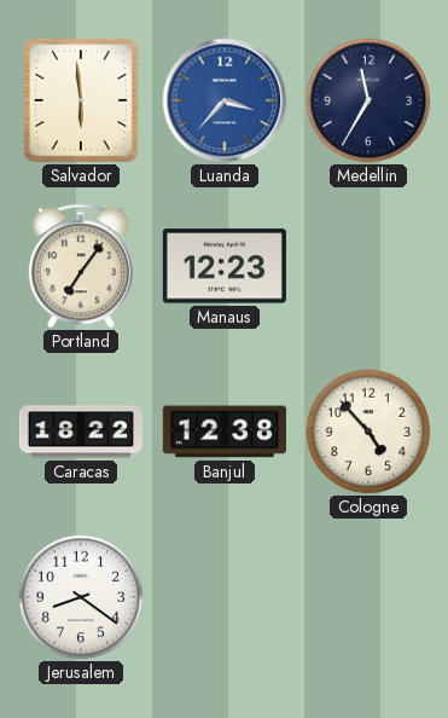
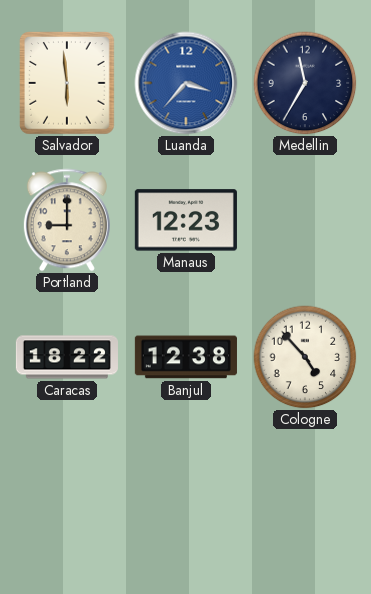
Portland: 7:06 -> 9:00
Jerusalem: 8:21 -> none
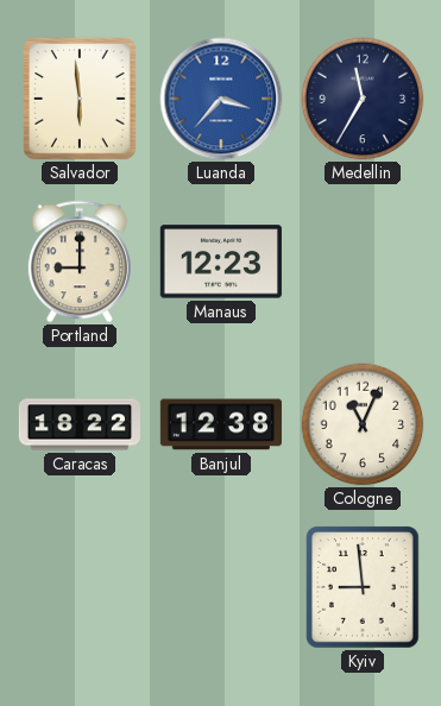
Cologne: 4:53 -> 11:04
Kyiv: none -> 8:59
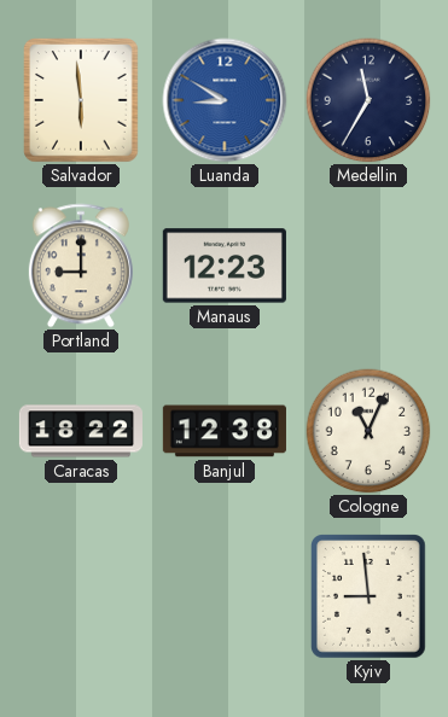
Luanda: 3:37 -> 8:50
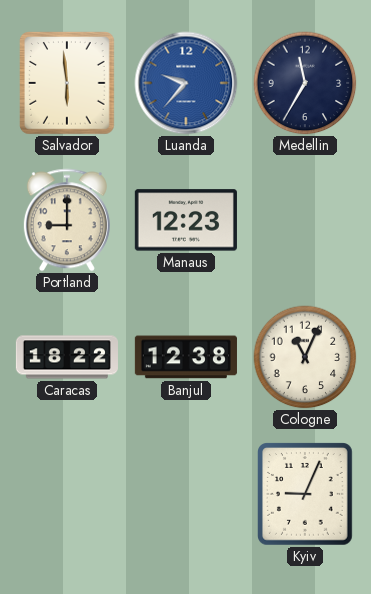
Luanda: 8:50 -> 9:37
Kyiv: 8:59 -> 9:04
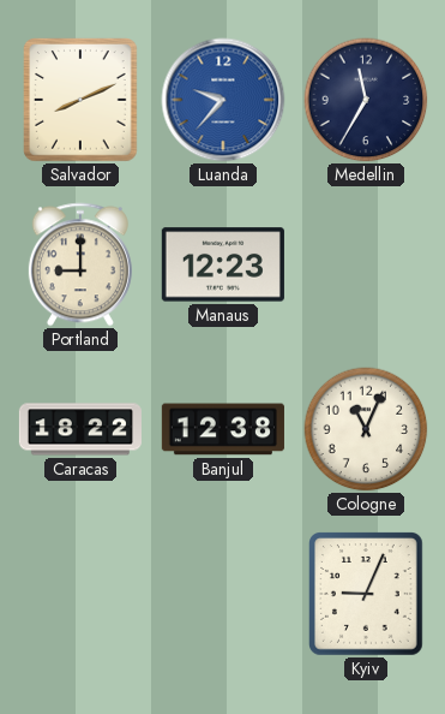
Salvador: 5:59 -> 8:11
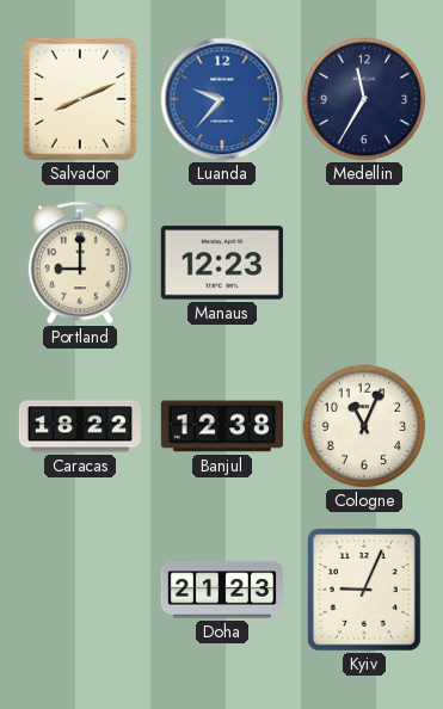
Doha: none -> 21:23
